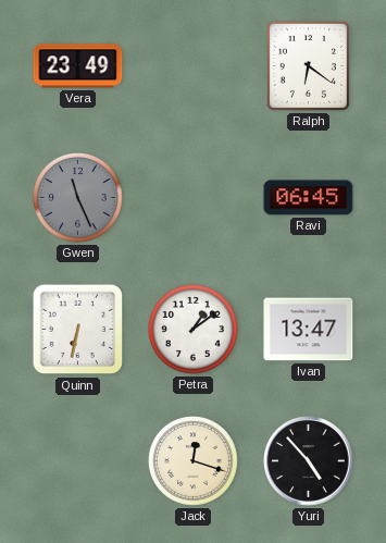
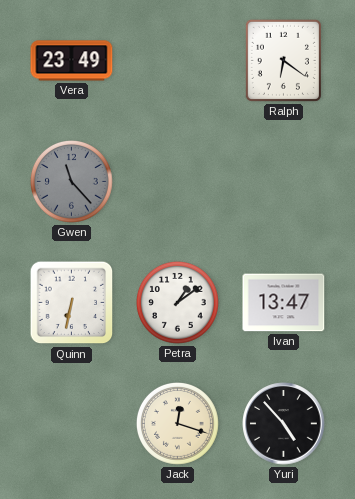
Gwen: 11:26 -> 11:23
Ravi: 06:45 -> none
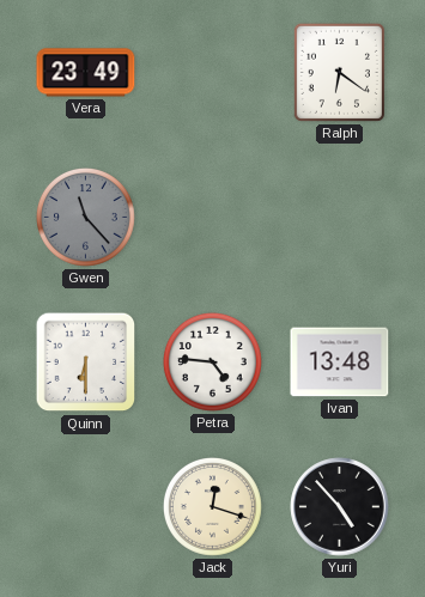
Quinn: 6:32 -> 6:30
Petra: 1:09 -> 4:46
Ivan: 13:47 -> 13:48
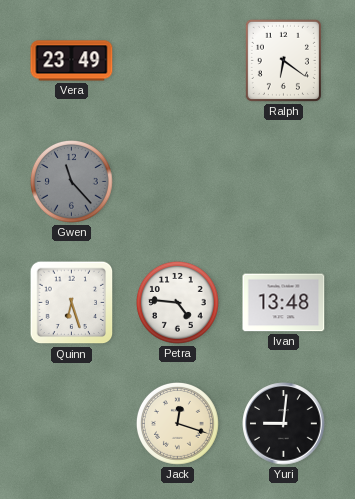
Quinn: 6:30 -> 6:27
Yuri: 4:53 -> 9:01
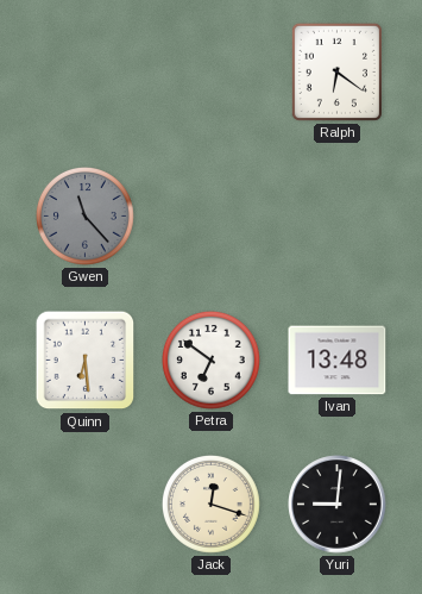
Vera: 23:49 -> none
Quinn: 6:27 -> 6:29
Petra: 4:46 -> 6:51
